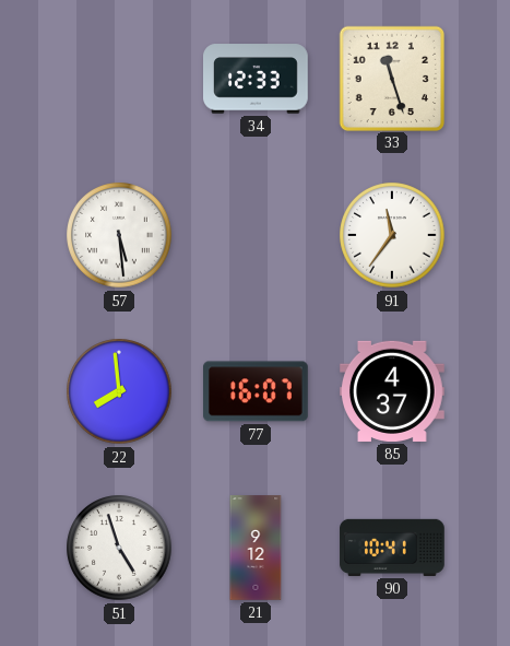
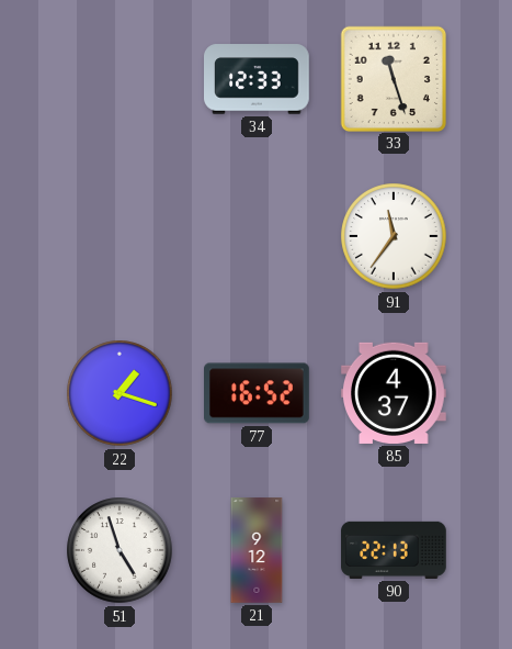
57: 5:29 -> none
22: 7:59 -> 1:18
77: 16:07 -> 16:52
90: 10:41 -> 22:13
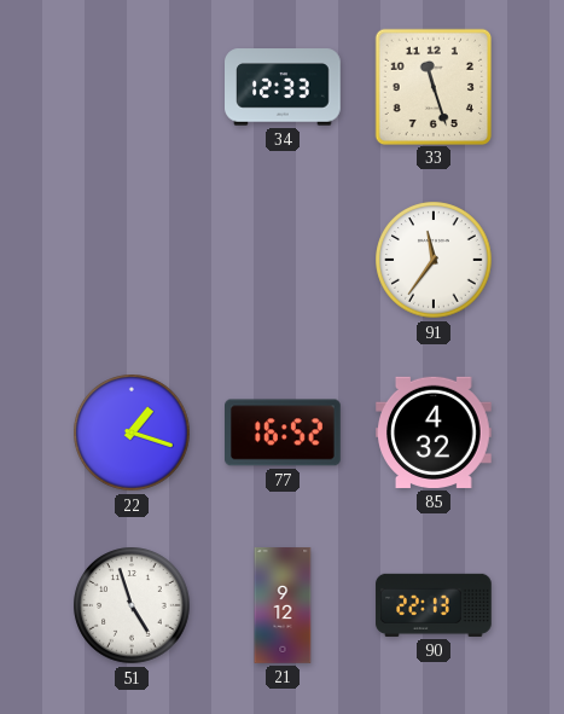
85: 4:37 -> 4:32
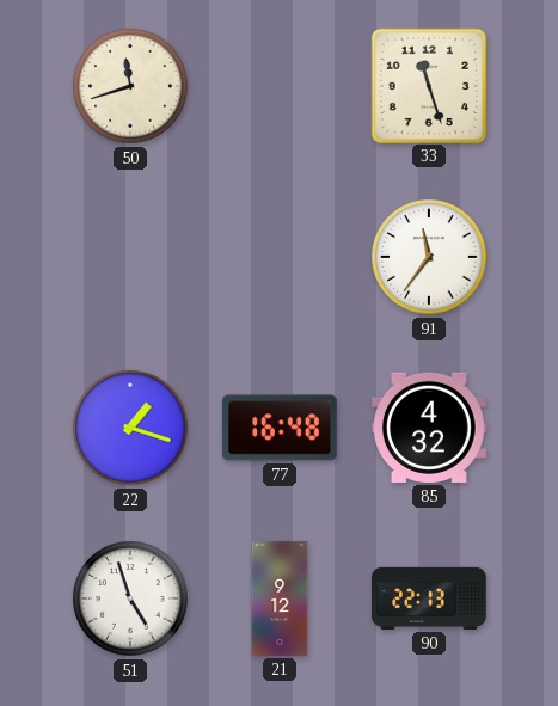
50: none -> 11:42
34: 12:33 -> none
77: 16:52 -> 16:48
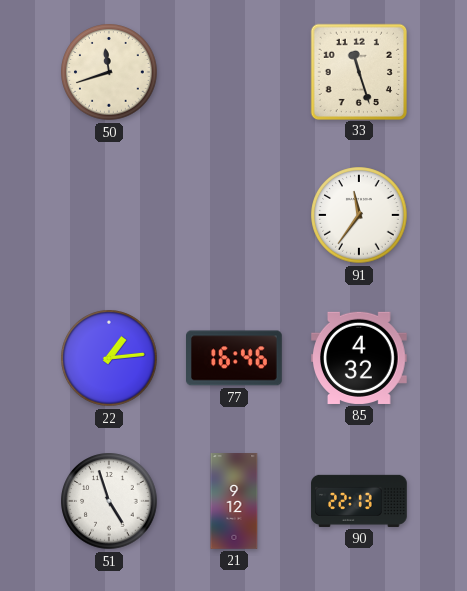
22: 1:18 -> 1:14
77: 16:48 -> 16:46
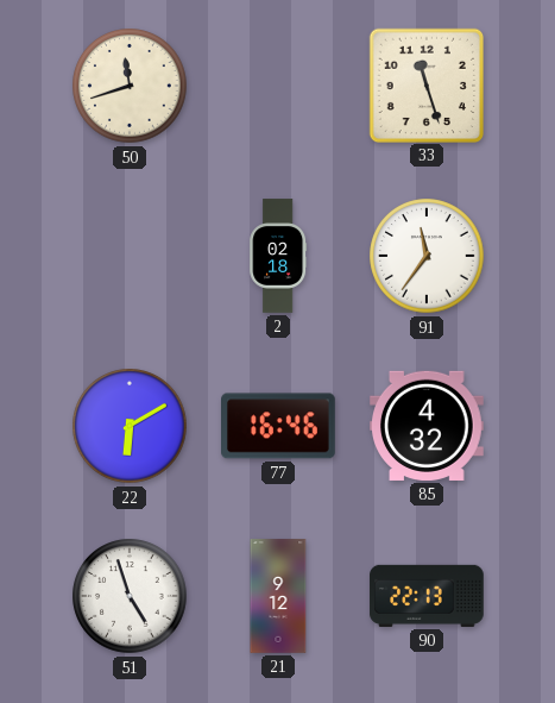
2: none -> 02:18
22: 1:14 -> 6:10
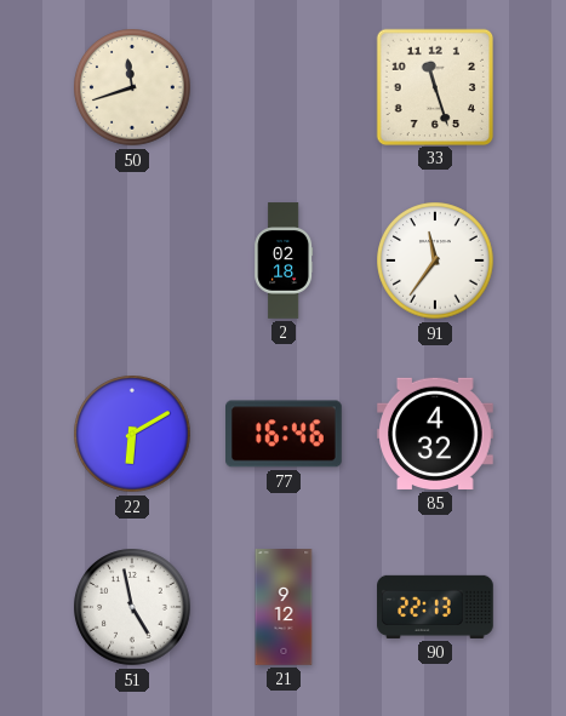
51: 4:57 -> 4:58
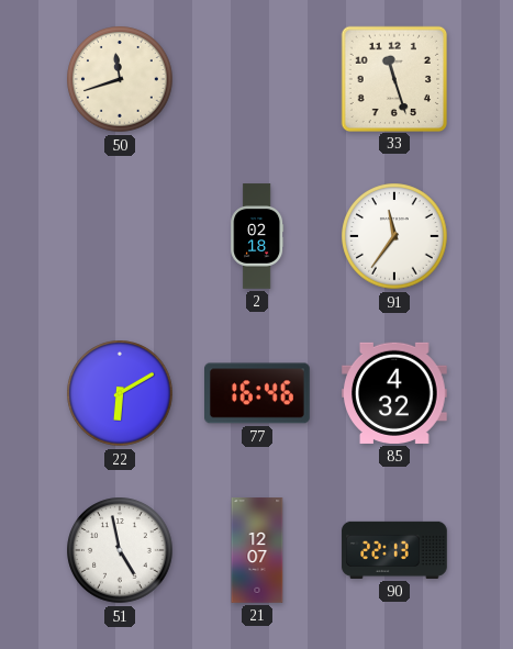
21: 9:12 -> 12:07
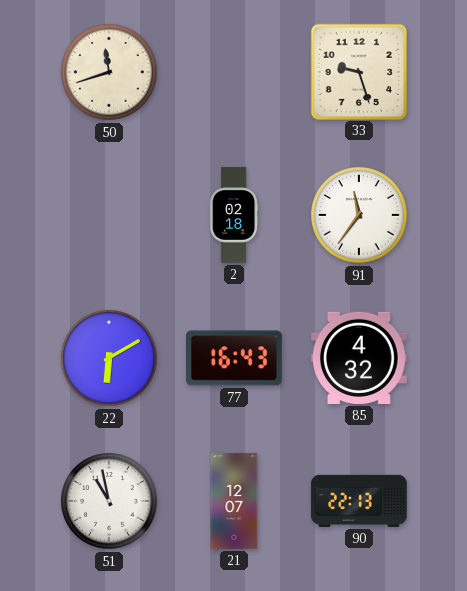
33: 11:27 -> 9:27
77: 16:46 -> 16:43
51: 4:58 -> 10:58
